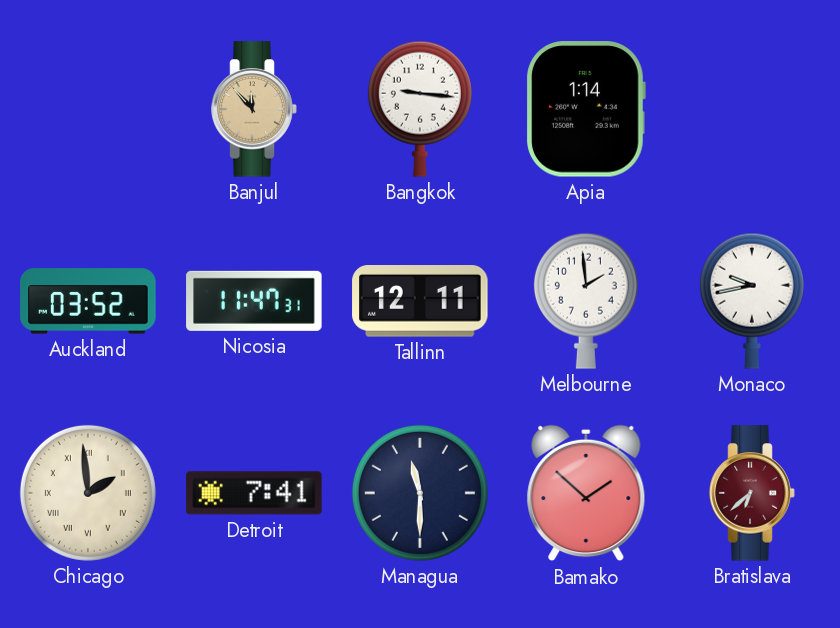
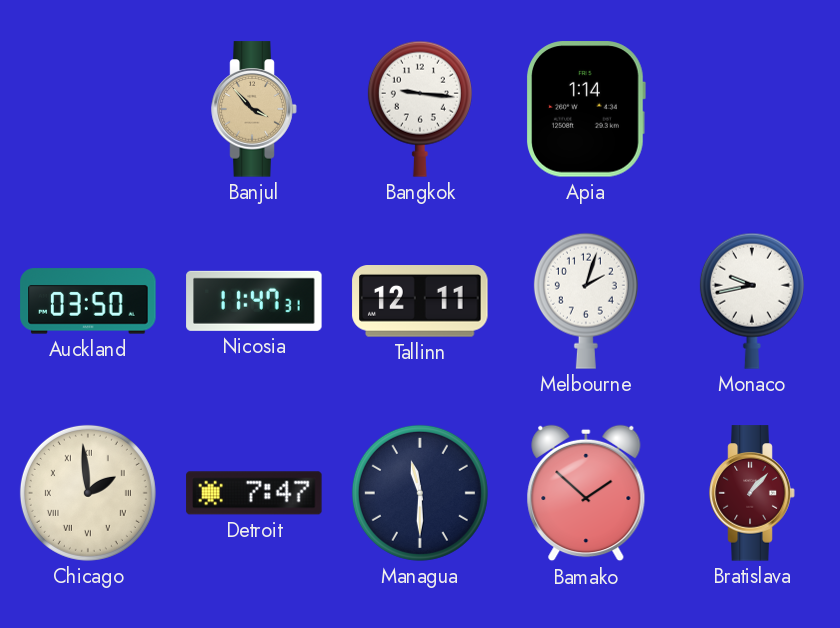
Banjul: 11:53 -> 3:53
Auckland: 03:52 -> 03:50
Melbourne: 1:59 -> 2:03
Detroit: 7:41 -> 7:47
Bratislava: 6:38 -> 1:07
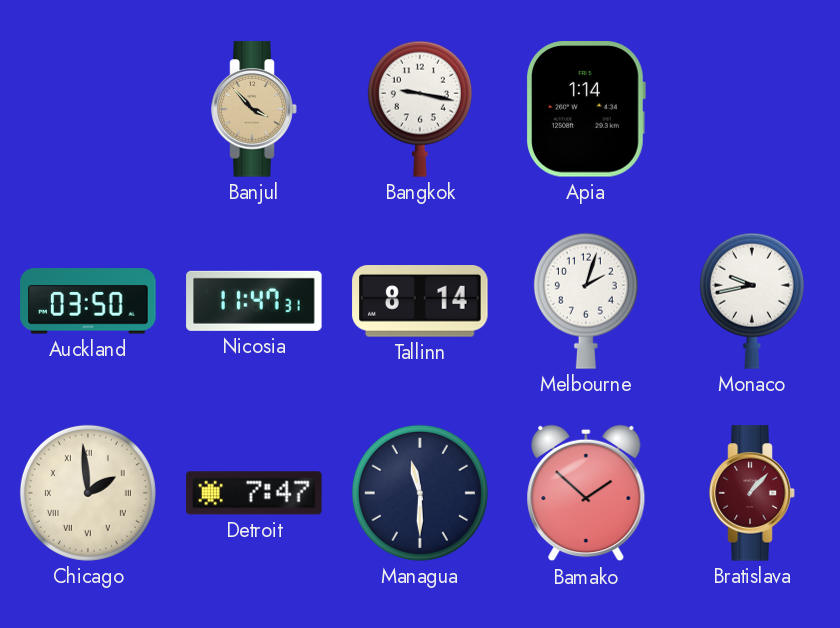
Bangkok: 9:16 -> 9:17
Tallinn: 12:11 -> 8:14
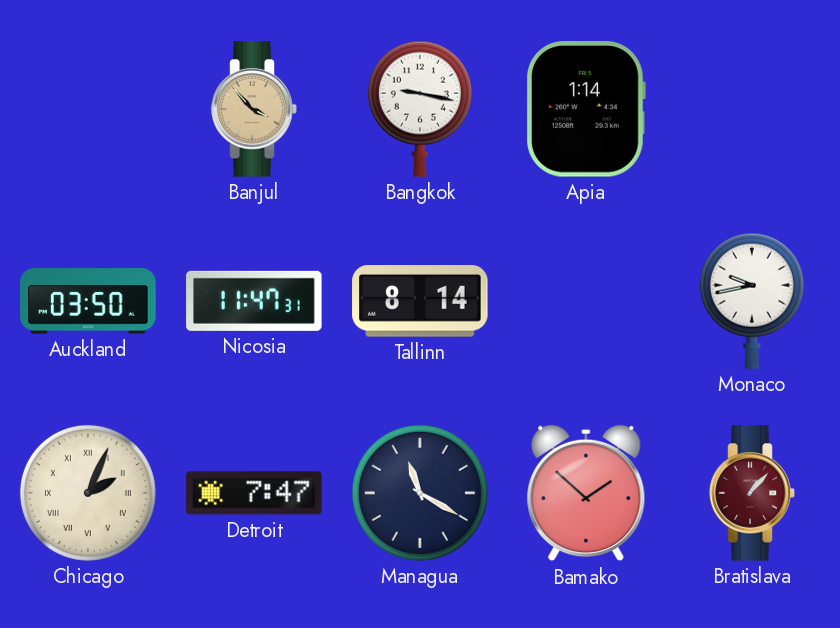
Melbourne: 2:03 -> none
Chicago: 1:59 -> 2:04
Managua: 11:30 -> 11:20
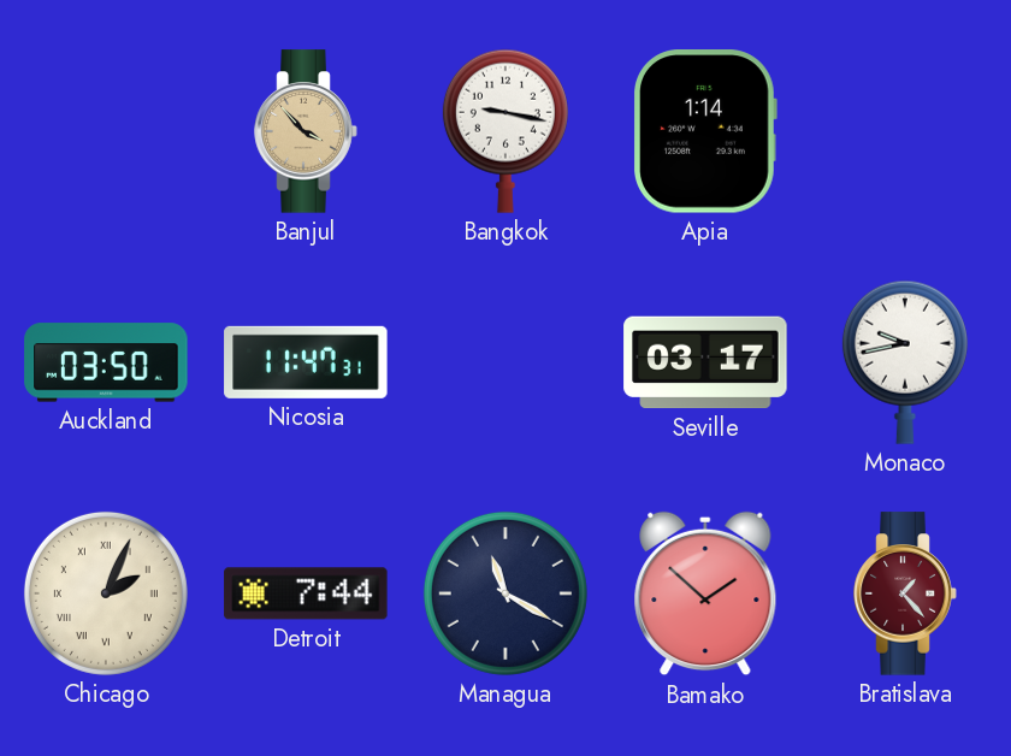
Tallinn: 8:14 -> none
Seville: none -> 03:17
Detroit: 7:47 -> 7:44
Bratislava: 1:07 -> 1:23
